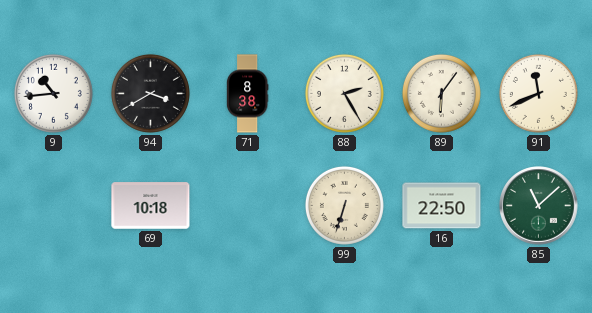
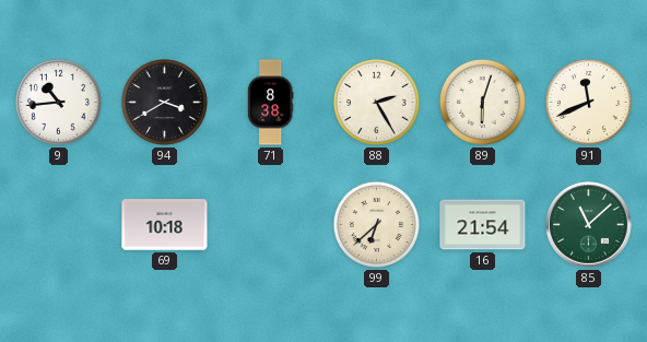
89: 6:06 -> 6:03
99: 6:33 -> 6:38
16: 22:50 -> 21:54
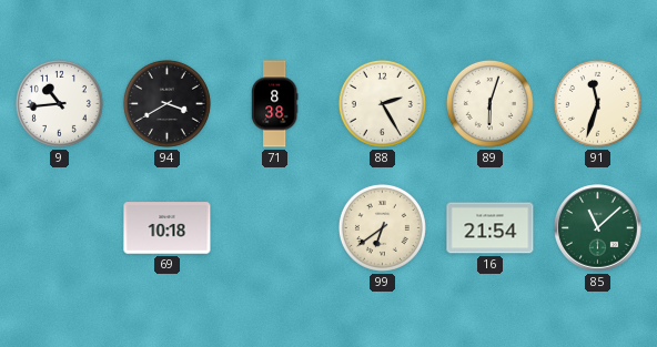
91: 11:41 -> 11:33
99: 6:38 -> 6:39
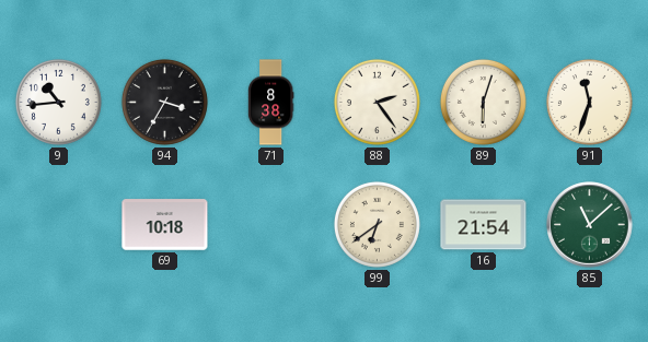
94: 3:40 -> 3:35
88: 2:25 -> 2:24
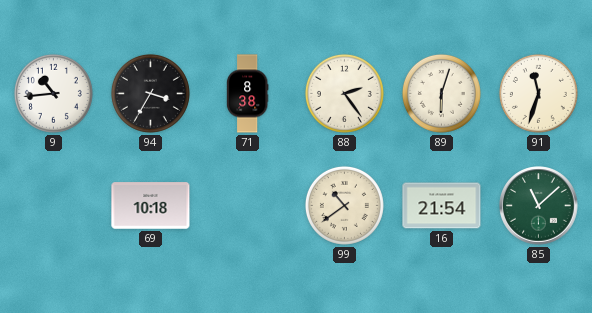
99: 6:39 -> 10:39
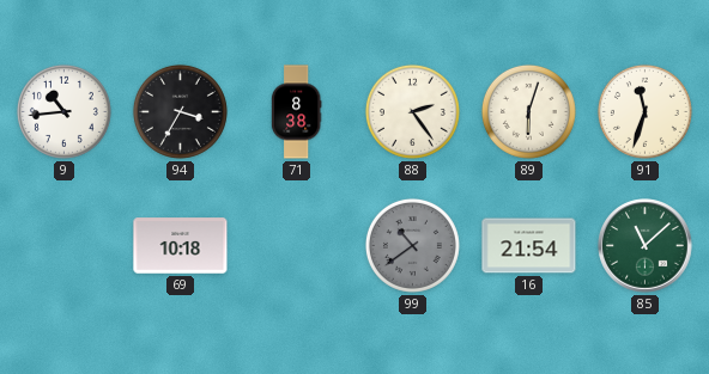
99 dial: cream -> grey
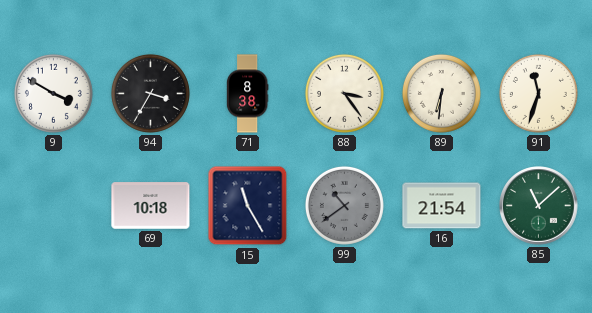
9: 10:44 -> 3:50
88: 2:24 -> 3:24
89: 6:03 -> 6:31
15: none -> 11:25
